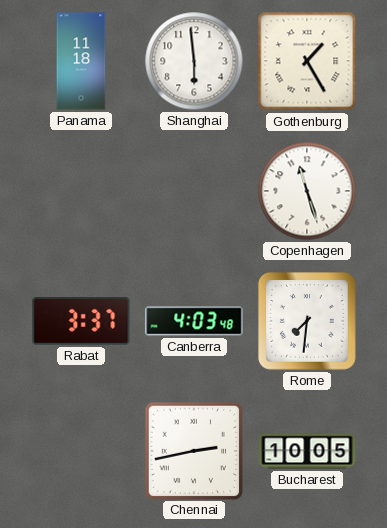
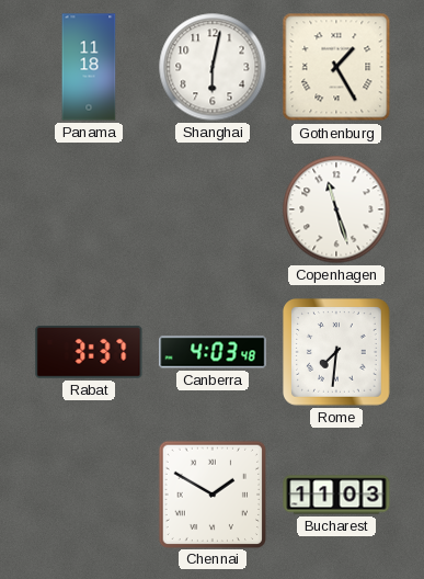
Shanghai: 5:59 -> 6:02
Chennai: 2:43 -> 1:50
Bucharest: 10:05 -> 11:03
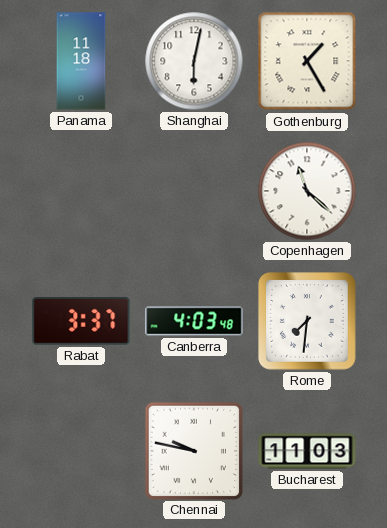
Copenhagen: 11:27 -> 11:22
Chennai: 1:50 -> 9:47
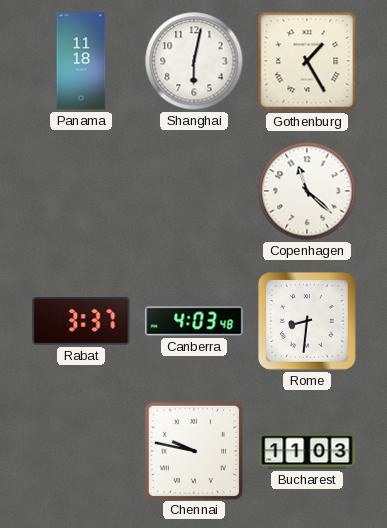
Rome: 7:31 -> 8:31
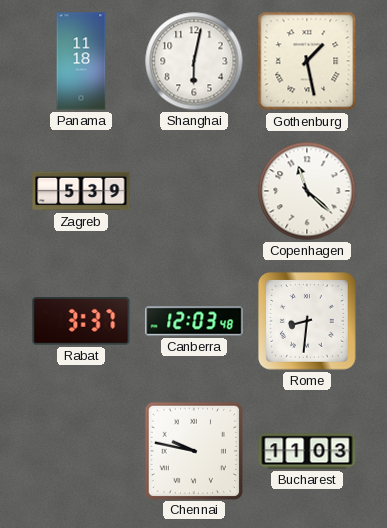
Gothenburg: 1:25 -> 1:28
Zagreb: none -> 5:39
Canberra: 4:03 -> 12:03
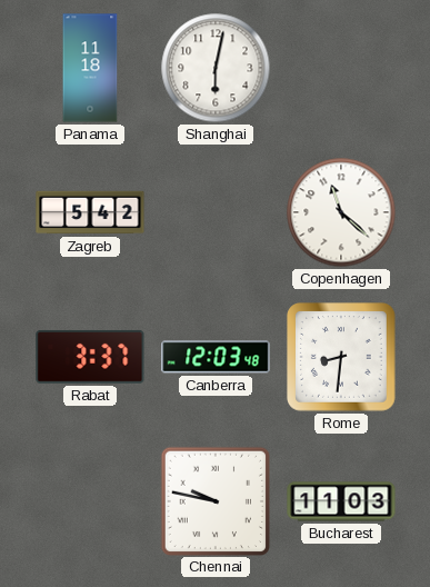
Gothenburg: 1:28 -> none
Zagreb: 5:39 -> 5:42
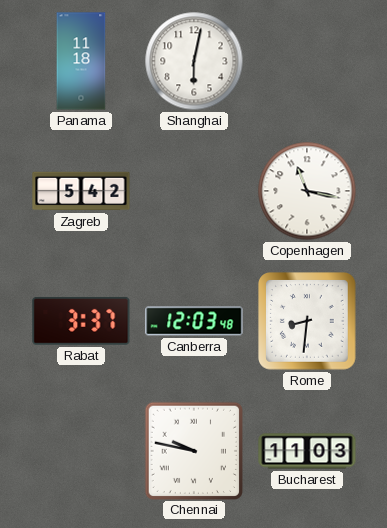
Copenhagen: 11:22 -> 11:17
